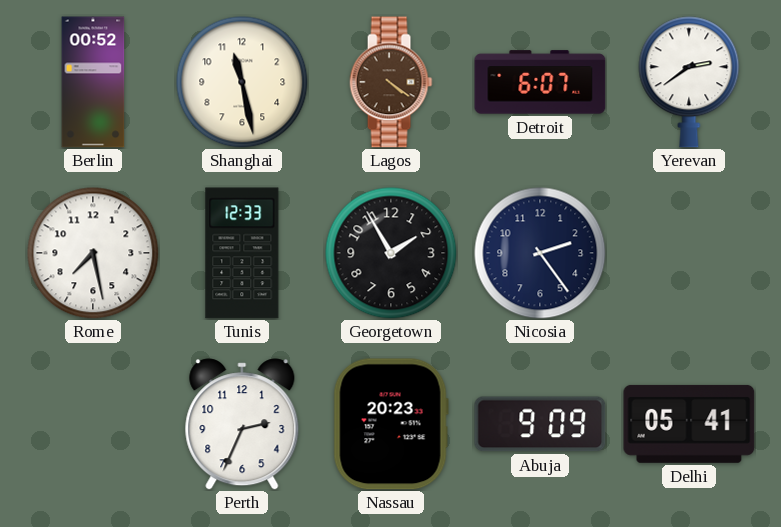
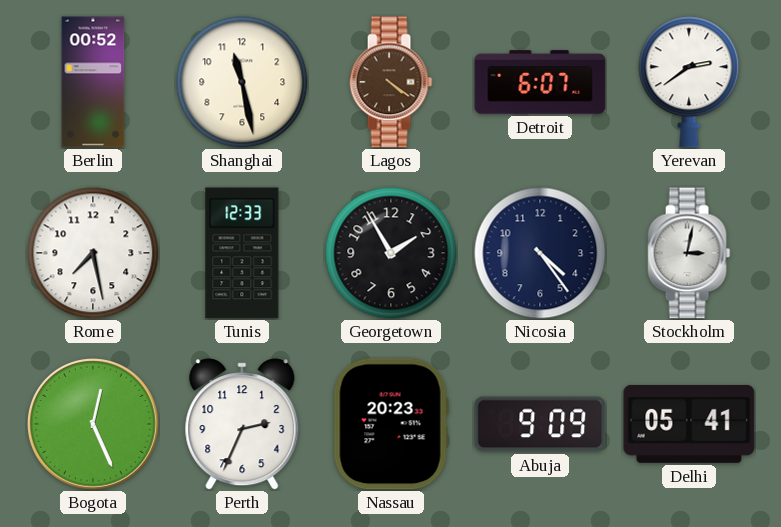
Nicosia: 2:24 -> 4:24
Stockholm: none -> 3:02
Bogota: none -> 12:26
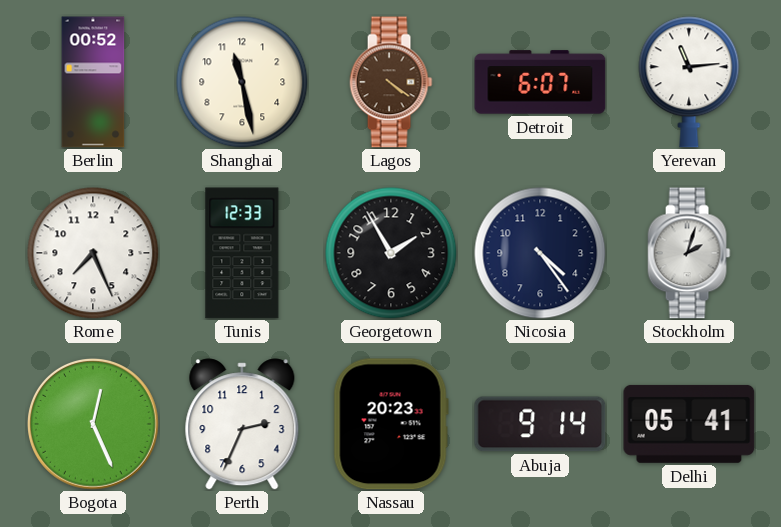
Yerevan: 2:39 -> 11:14
Rome: 7:28 -> 7:26
Stockholm: 3:02 -> 2:03
Abuja: 9:09 -> 9:14
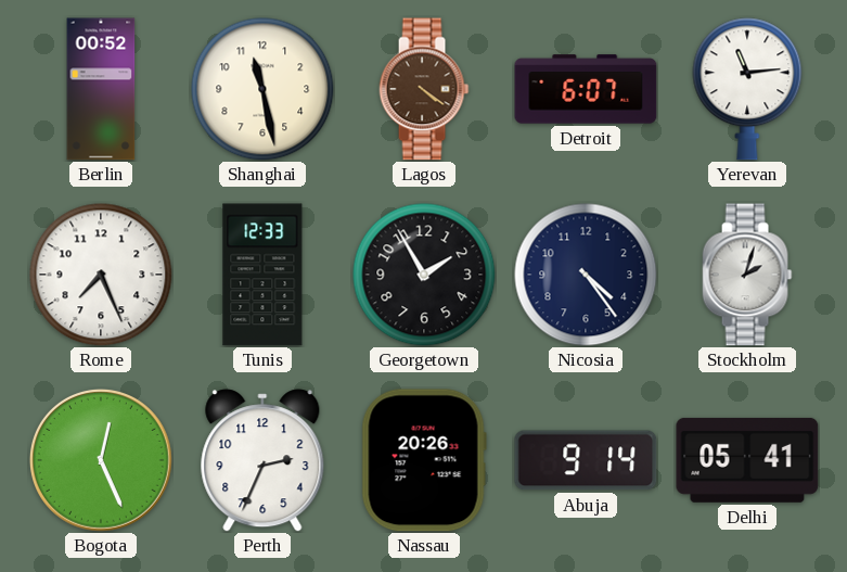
Nassau: 20:23 -> 20:26
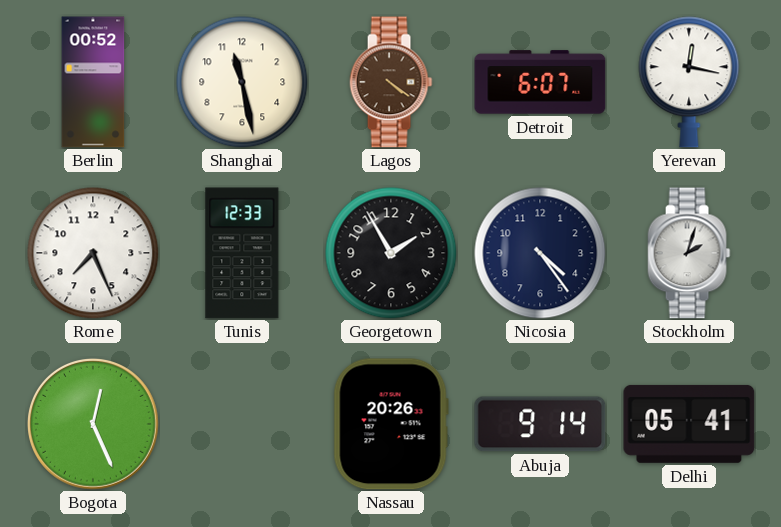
Yerevan: 11:14 -> 12:17
Perth: 2:34 -> none
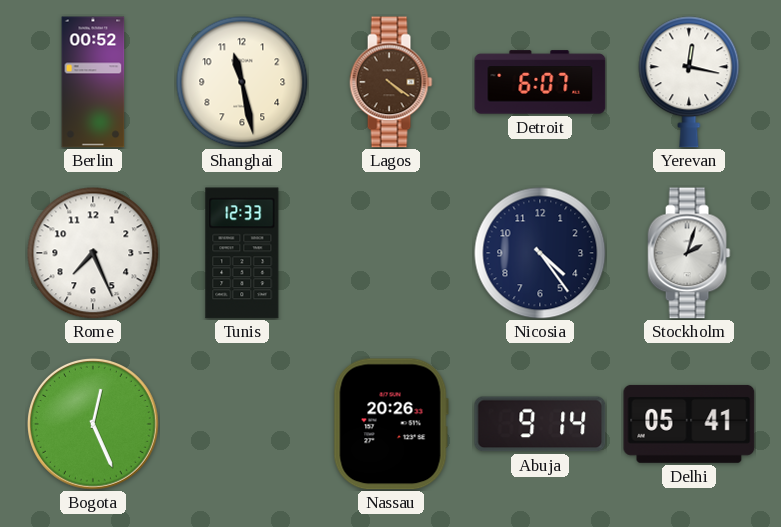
Georgetown: 1:55 -> none
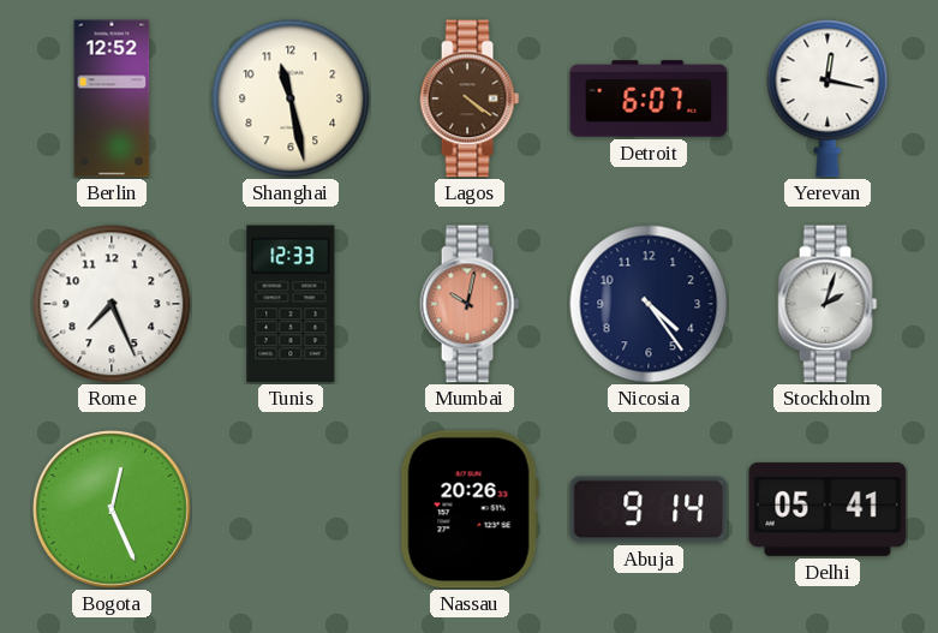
Berlin: 00:52 -> 12:52
Mumbai: none -> 10:02
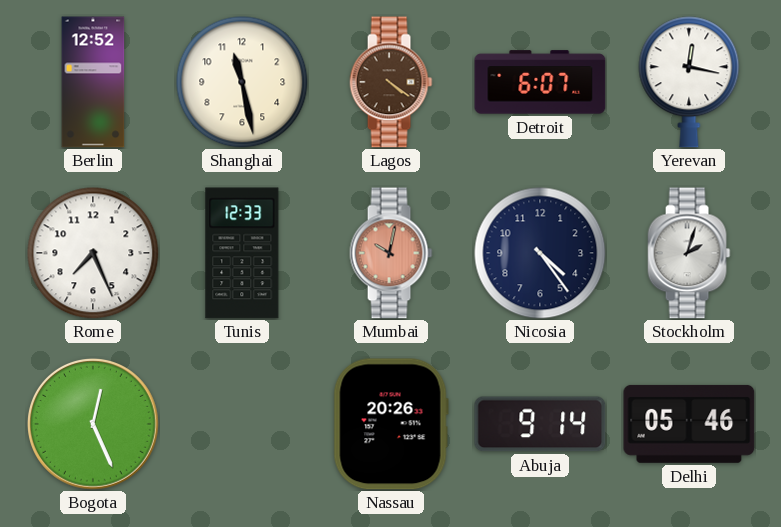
Delhi: 05:41 -> 05:46
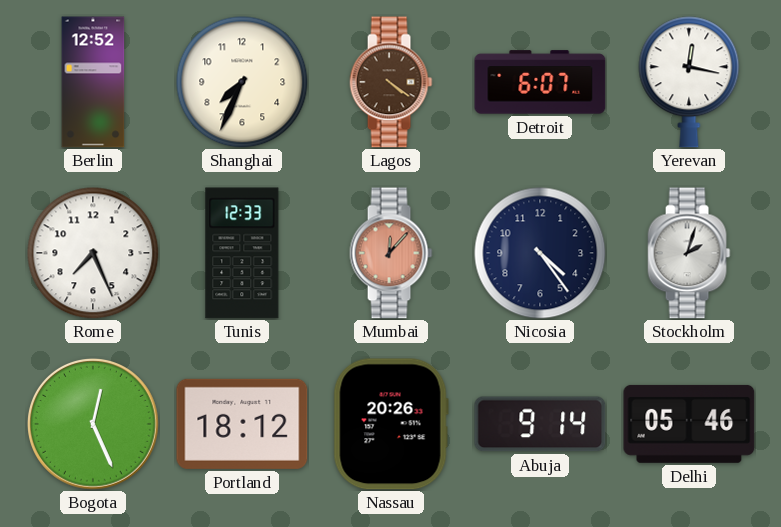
Shanghai: 11:28 -> 7:34
Mumbai: 10:02 -> 12:07
Portland: none -> 18:12
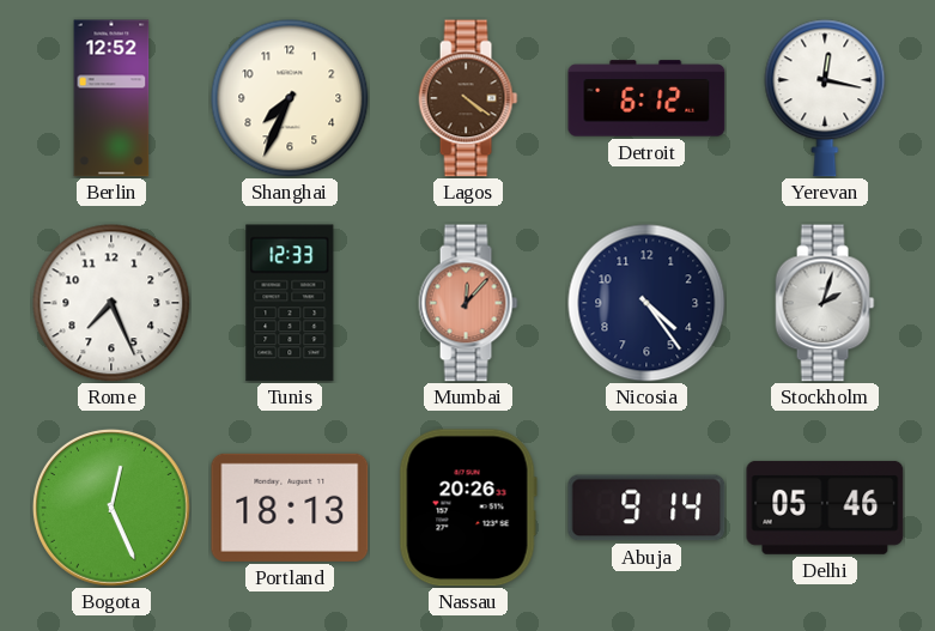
Detroit: 6:07 -> 6:12
Portland: 18:12 -> 18:13
